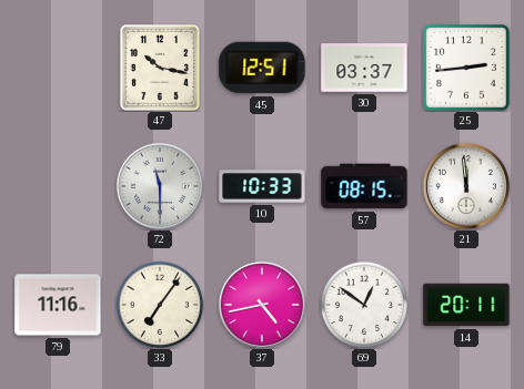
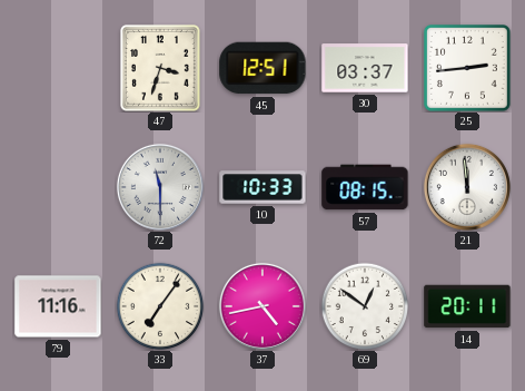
47: 10:17 -> 3:33
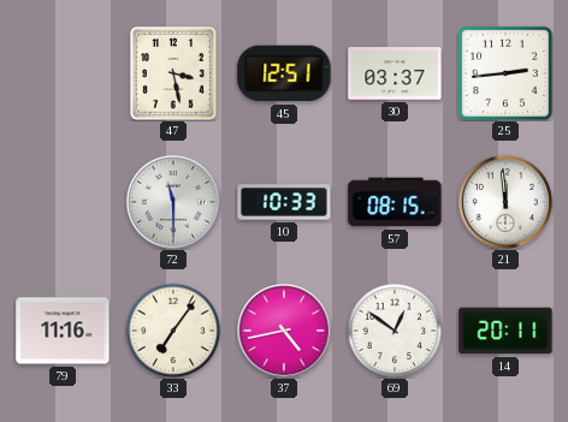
47: 3:33 -> 3:28
